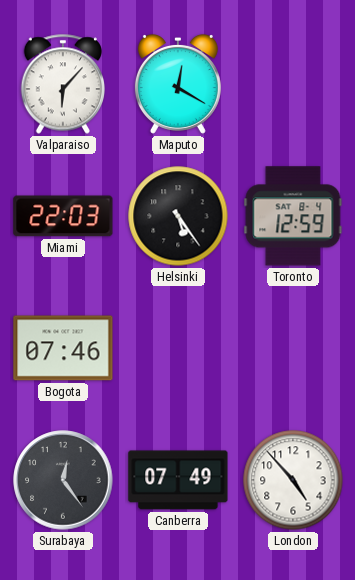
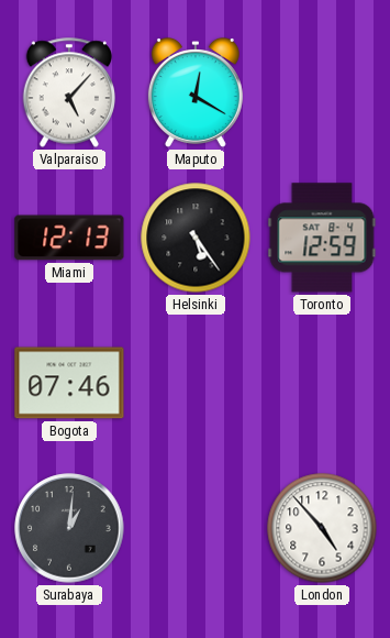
Valparaiso: 6:07 -> 5:07
Miami: 22:03 -> 12:13
Surabaya: 12:24 -> 1:01
Canberra: 07:49 -> none
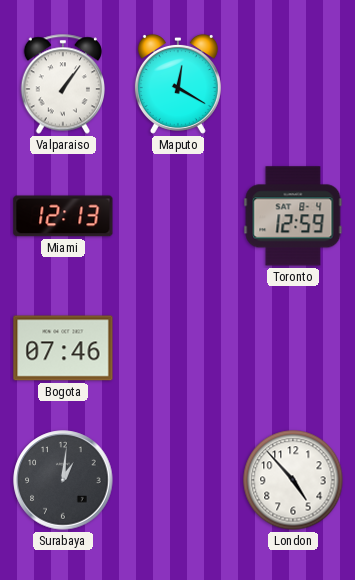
Valparaiso: 5:07 -> 1:06
Helsinki: 5:24 -> none
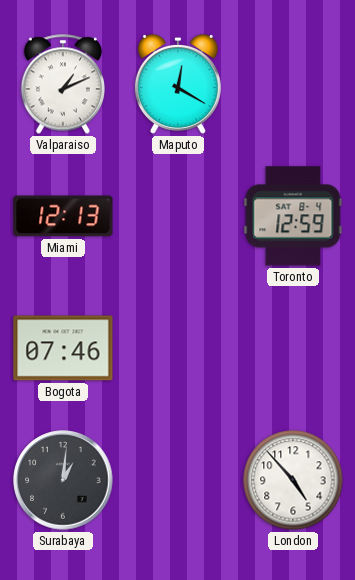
Valparaiso: 1:06 -> 1:11
